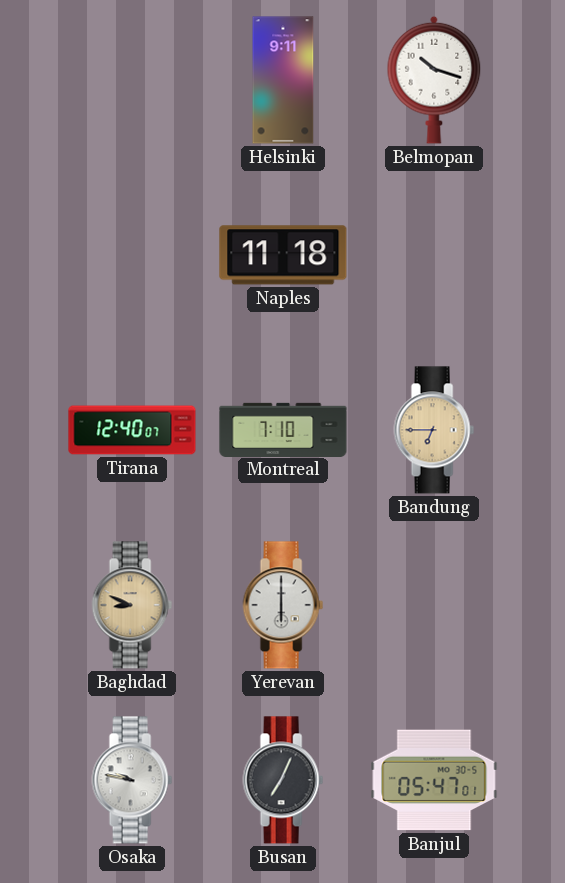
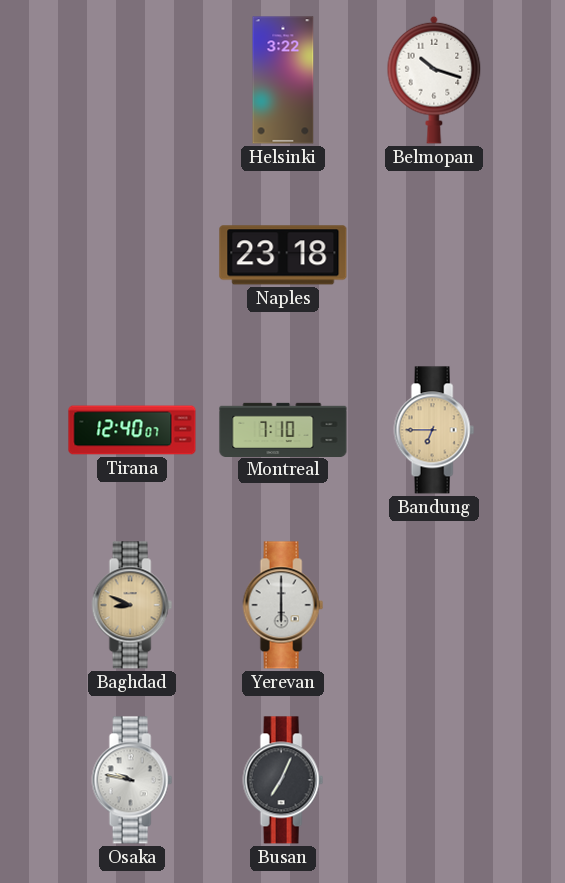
Helsinki: 9:11 -> 3:22
Naples: 11:18 -> 23:18
Banjul: 05:47 -> none
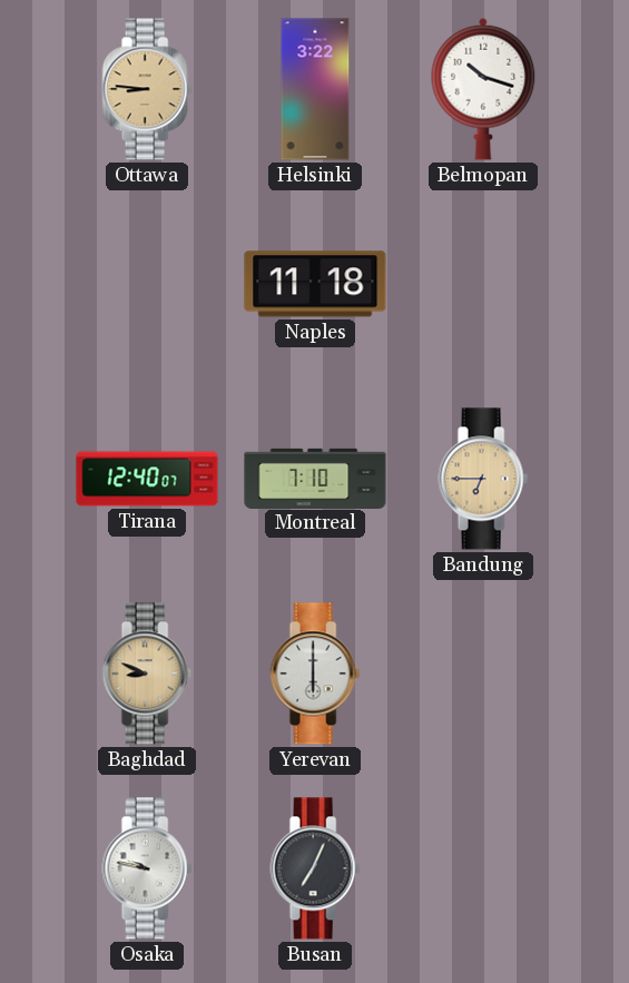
Ottawa: none -> 8:46
Naples: 23:18 -> 11:18
